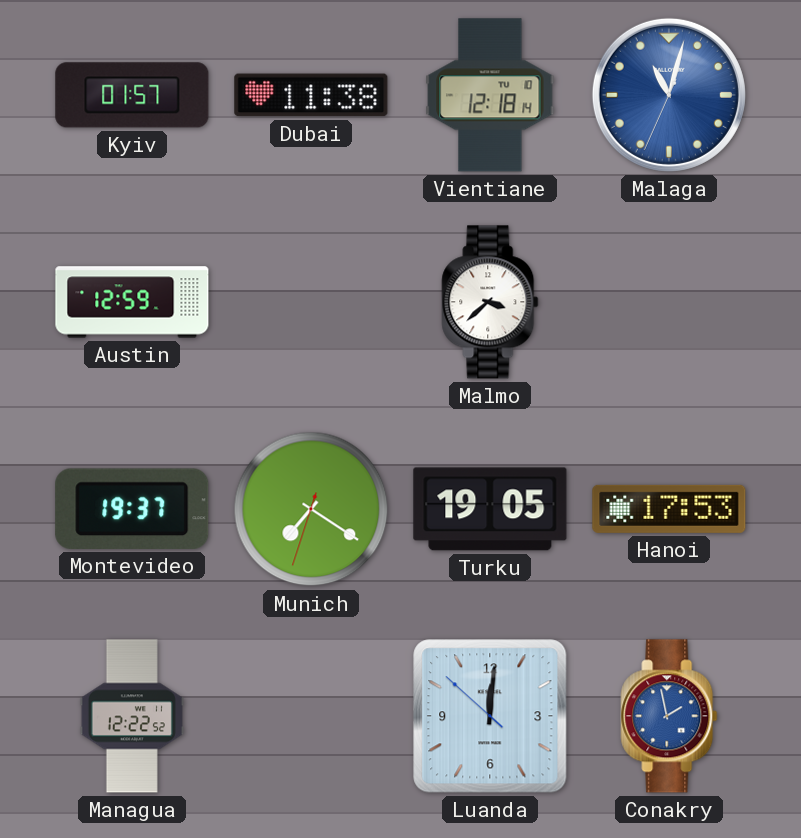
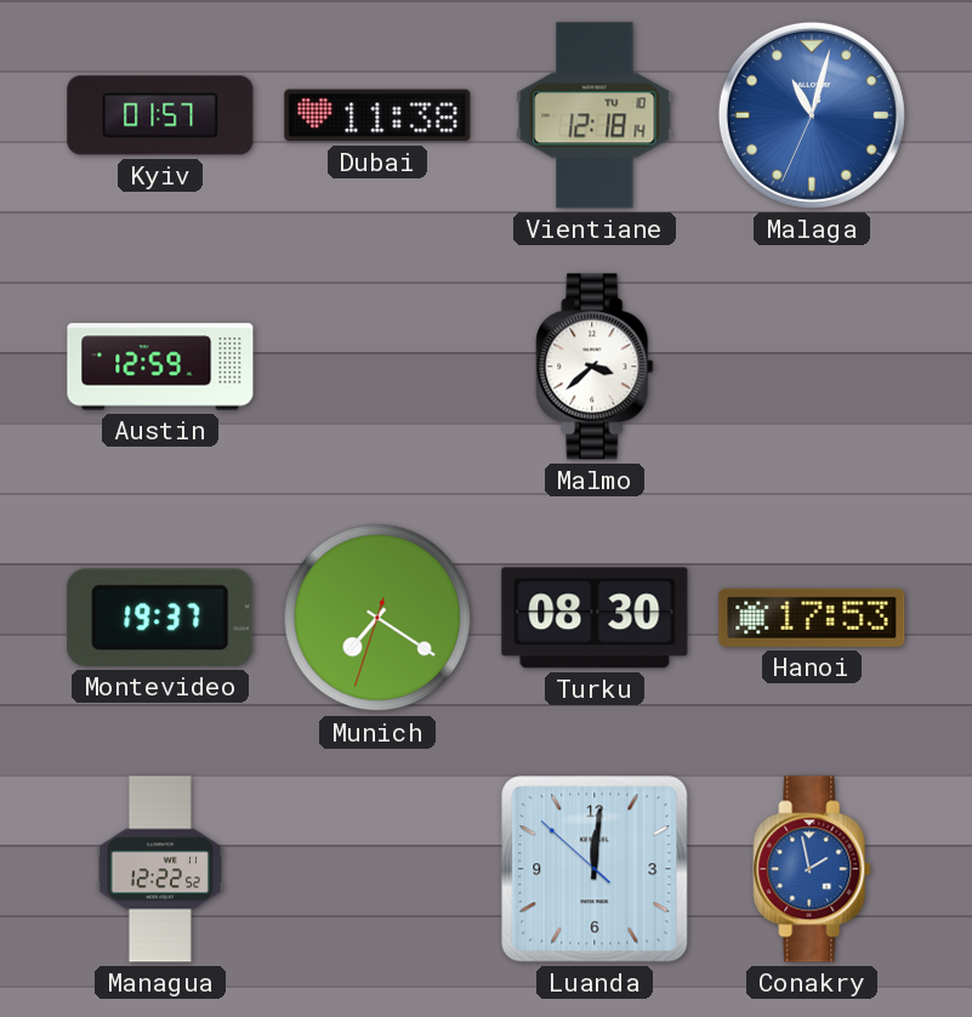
Turku: 19:05 -> 08:30
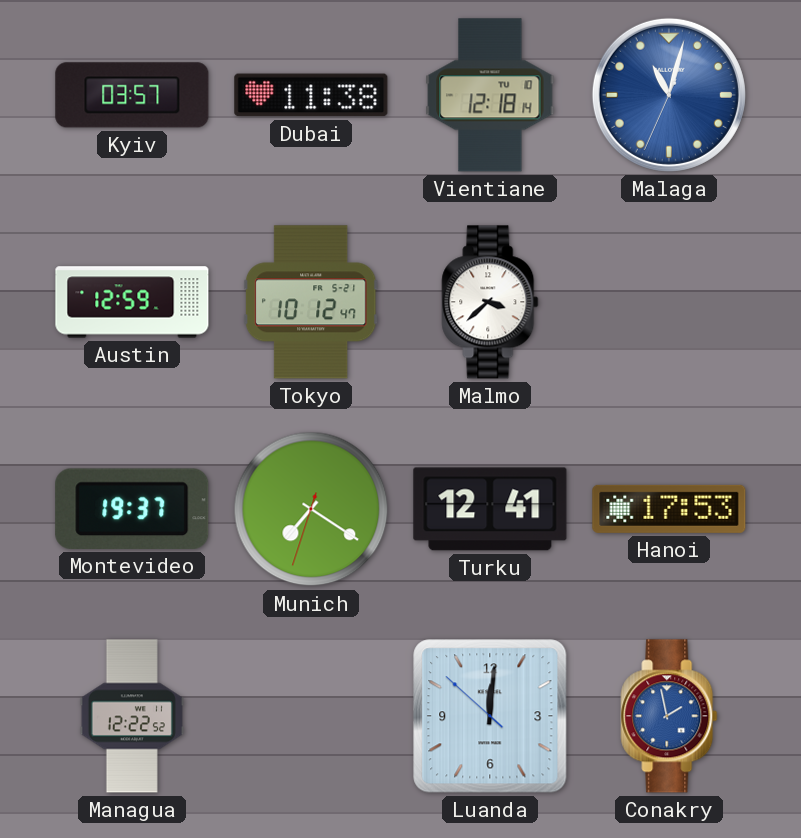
Kyiv: 01:57 -> 03:57
Tokyo: none -> 10:12
Turku: 08:30 -> 12:41
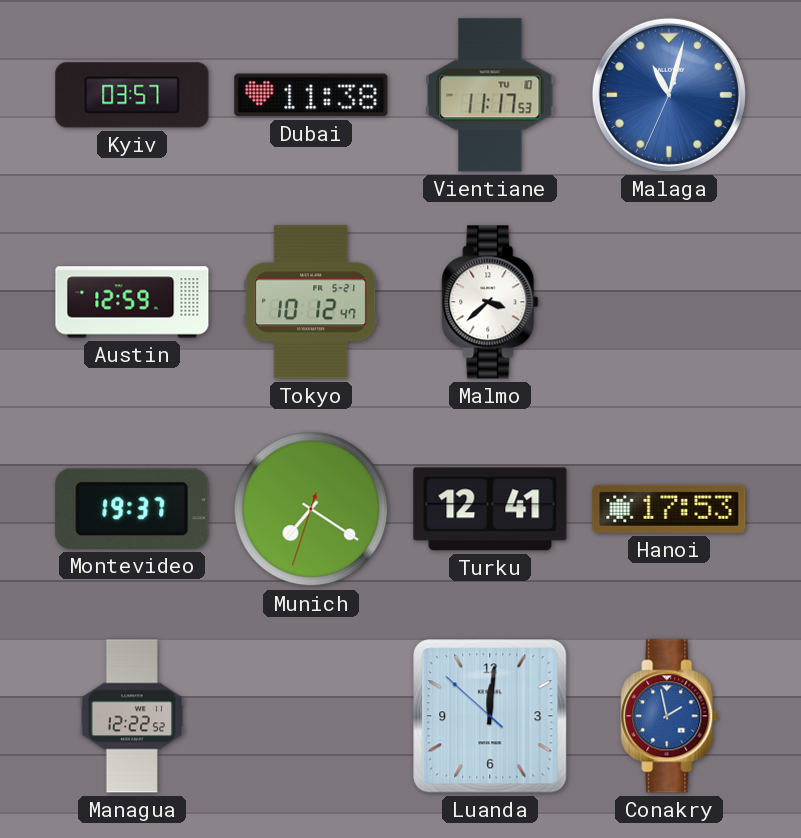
Vientiane: 12:18 -> 11:17
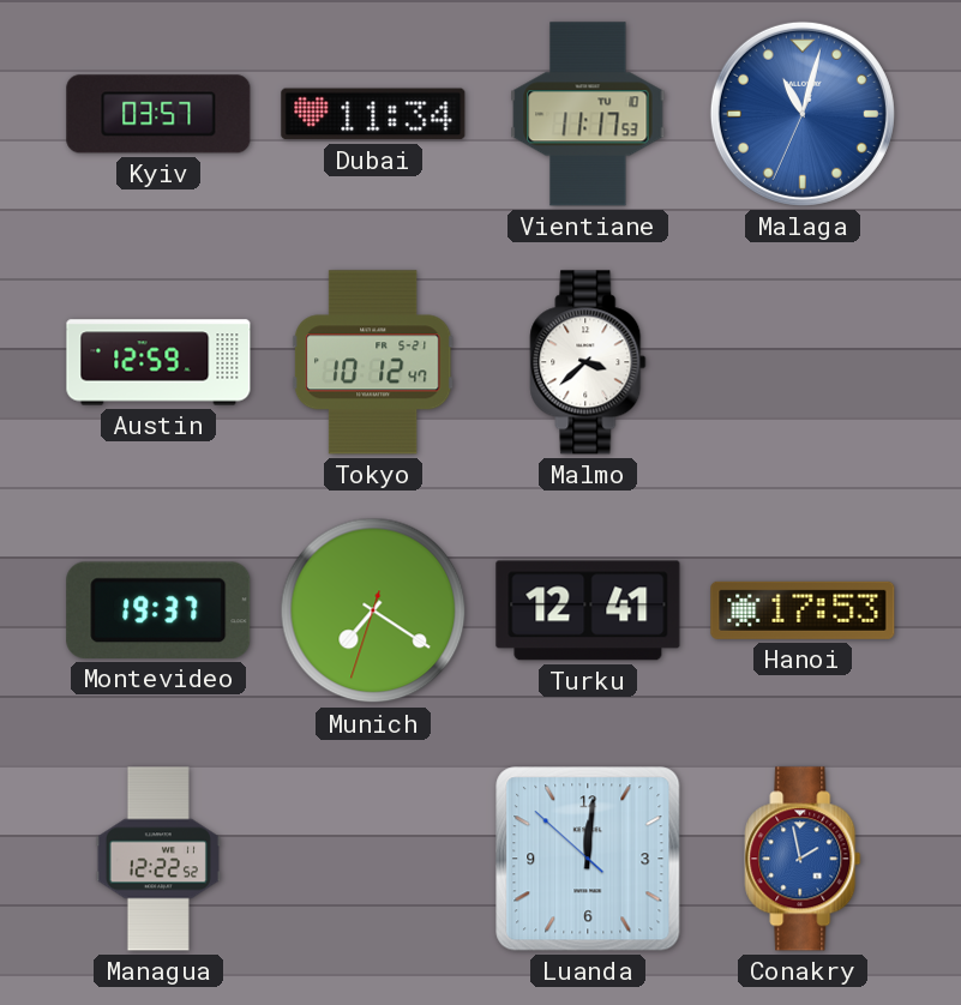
Dubai: 11:38 -> 11:34
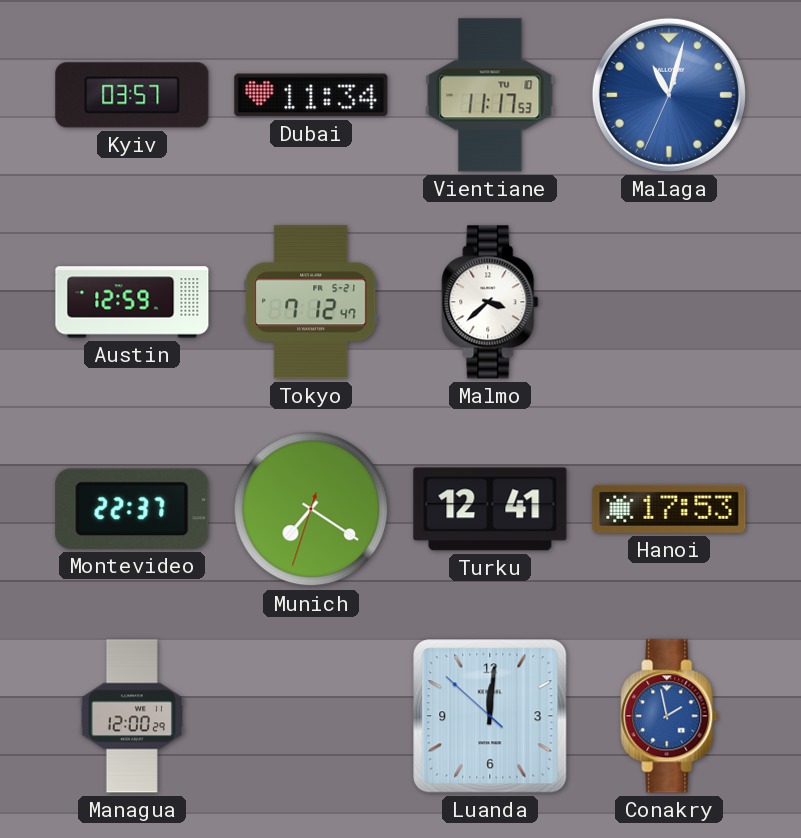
Tokyo: 10:12 -> 7:12
Montevideo: 19:37 -> 22:37
Managua: 12:22 -> 12:00
